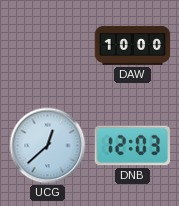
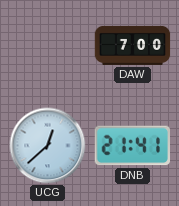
DAW: 10:00 -> 7:00
DNB: 12:03 -> 21:41
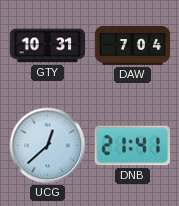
GTY: none -> 10:31
DAW: 7:00 -> 7:04
